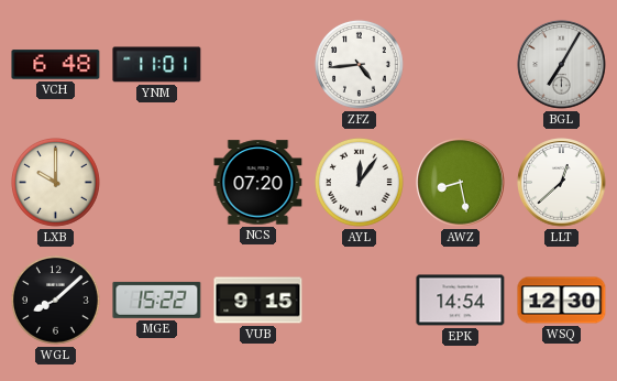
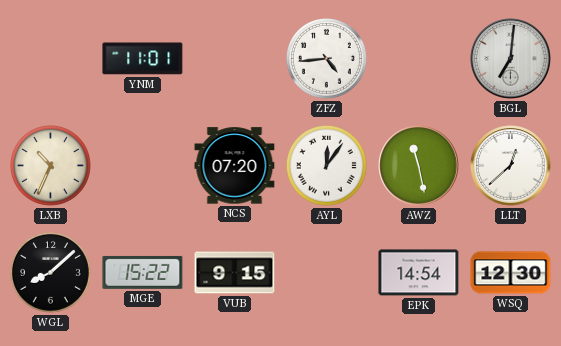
VCH: 6:48 -> none
BGL: 7:05 -> 7:01
LXB: 10:00 -> 10:34
AWZ: 8:28 -> 11:28
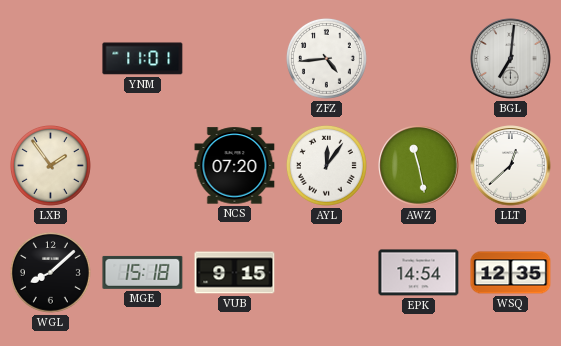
LXB: 10:34 -> 1:54
MGE: 15:22 -> 15:18
WSQ: 12:30 -> 12:35
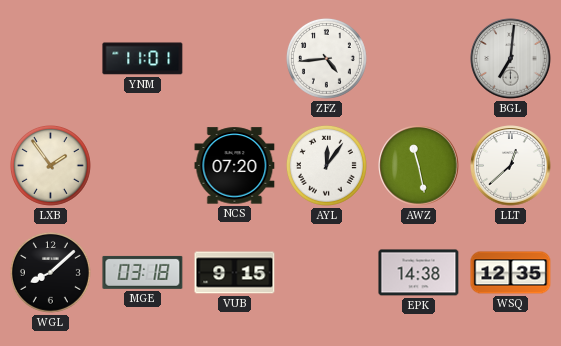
MGE: 15:18 -> 03:18
EPK: 14:54 -> 14:38
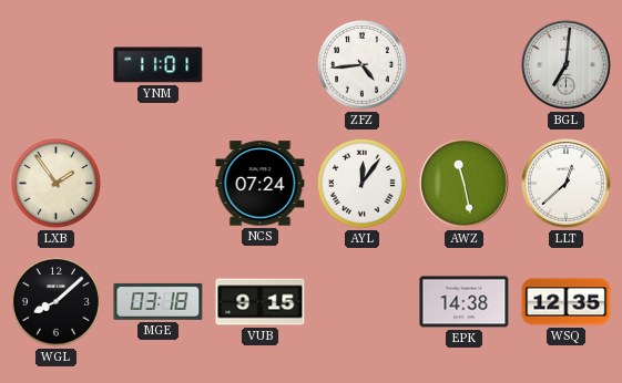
NCS: 07:20 -> 07:24
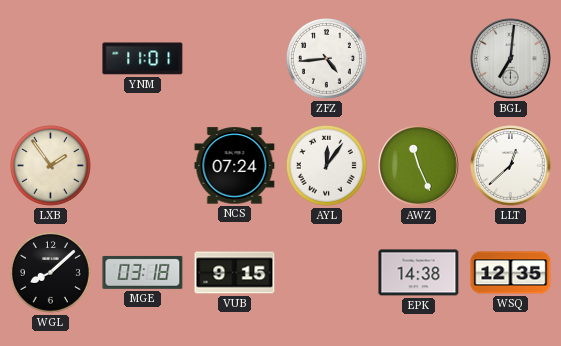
AWZ: 11:28 -> 11:26
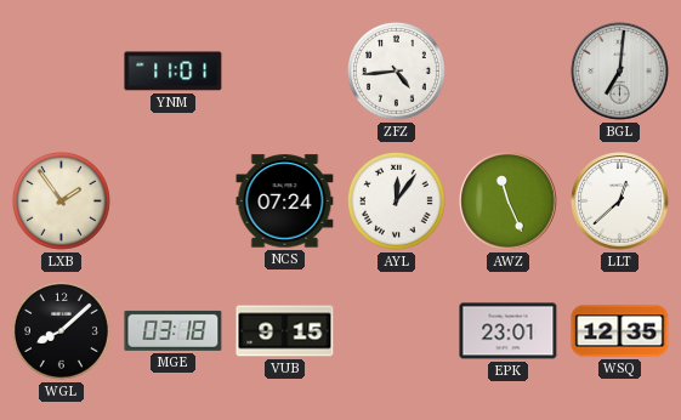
EPK: 14:38 -> 23:01
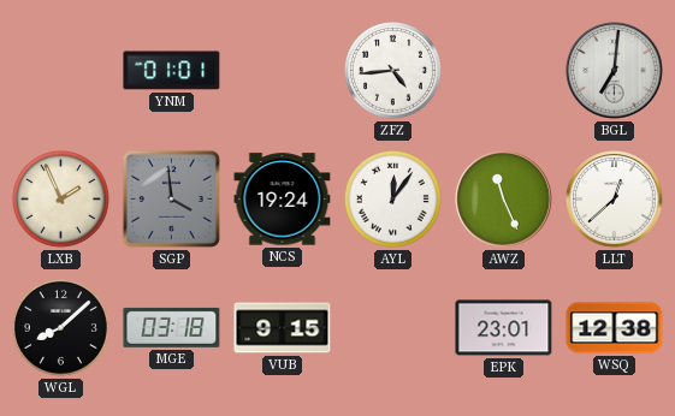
YNM: 11:01 -> 01:01
LXB: 1:54 -> 1:56
SGP: none -> 3:59
NCS: 07:24 -> 19:24
WSQ: 12:35 -> 12:38
